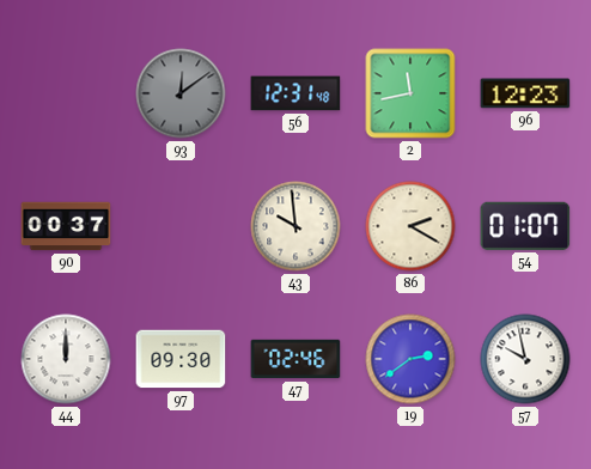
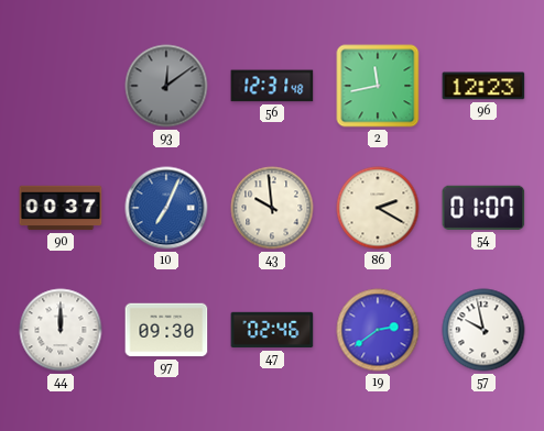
10: none -> 7:04
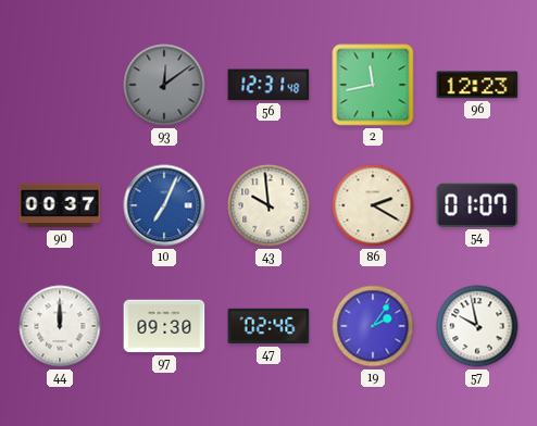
19: 2:39 -> 2:06
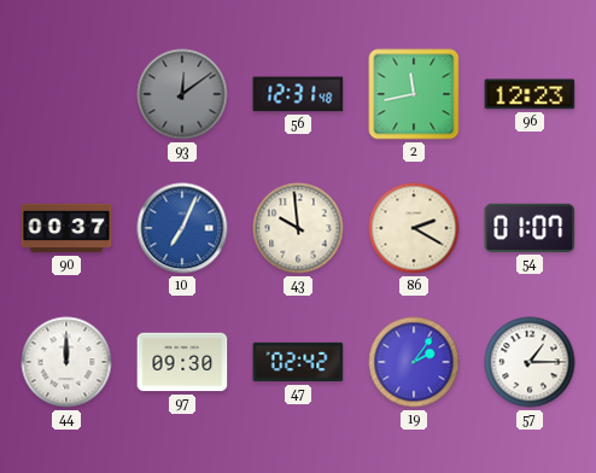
47: 02:46 -> 02:42
57: 9:58 -> 1:15
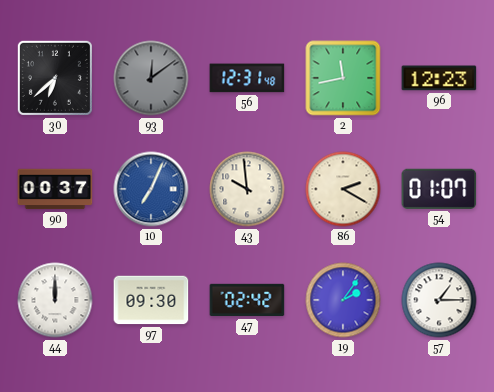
30: none -> 6:38
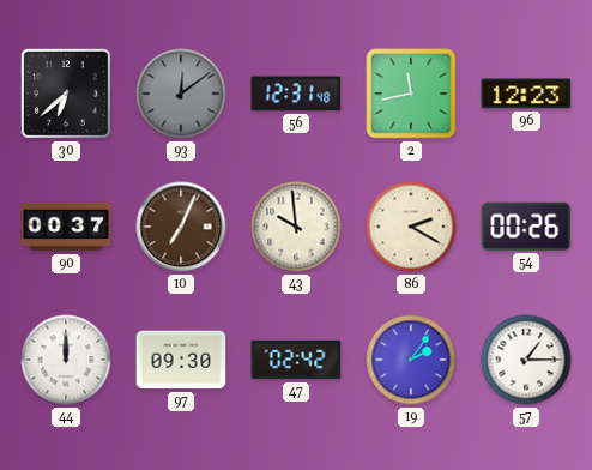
10 dial: blue -> brown
54: 01:07 -> 00:26
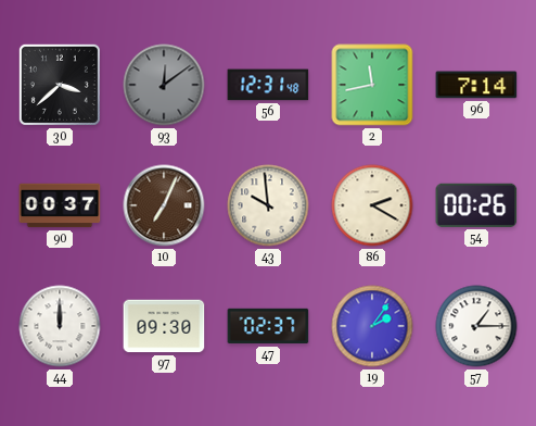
30: 6:38 -> 3:38
96: 12:23 -> 7:14
47: 02:42 -> 02:37
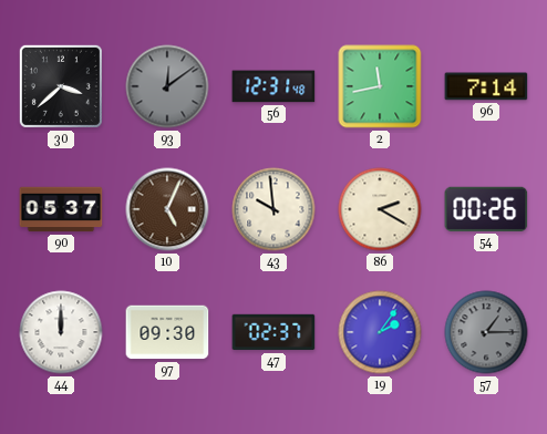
90: 00:37 -> 05:37
10: 7:04 -> 5:04
57 dial: white -> grey
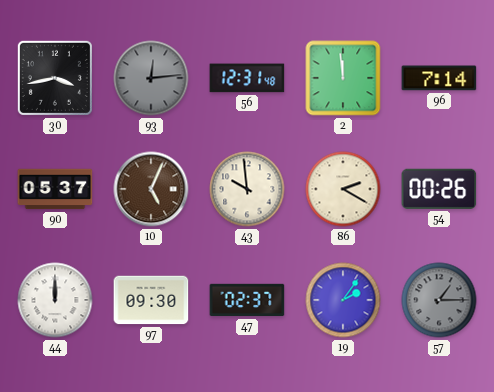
30: 3:38 -> 3:43
93: 12:09 -> 12:14
2: 11:43 -> 11:59
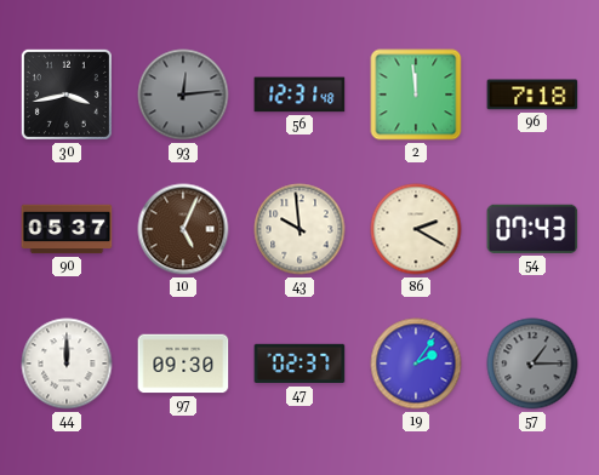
96: 7:14 -> 7:18
54: 00:26 -> 07:43
